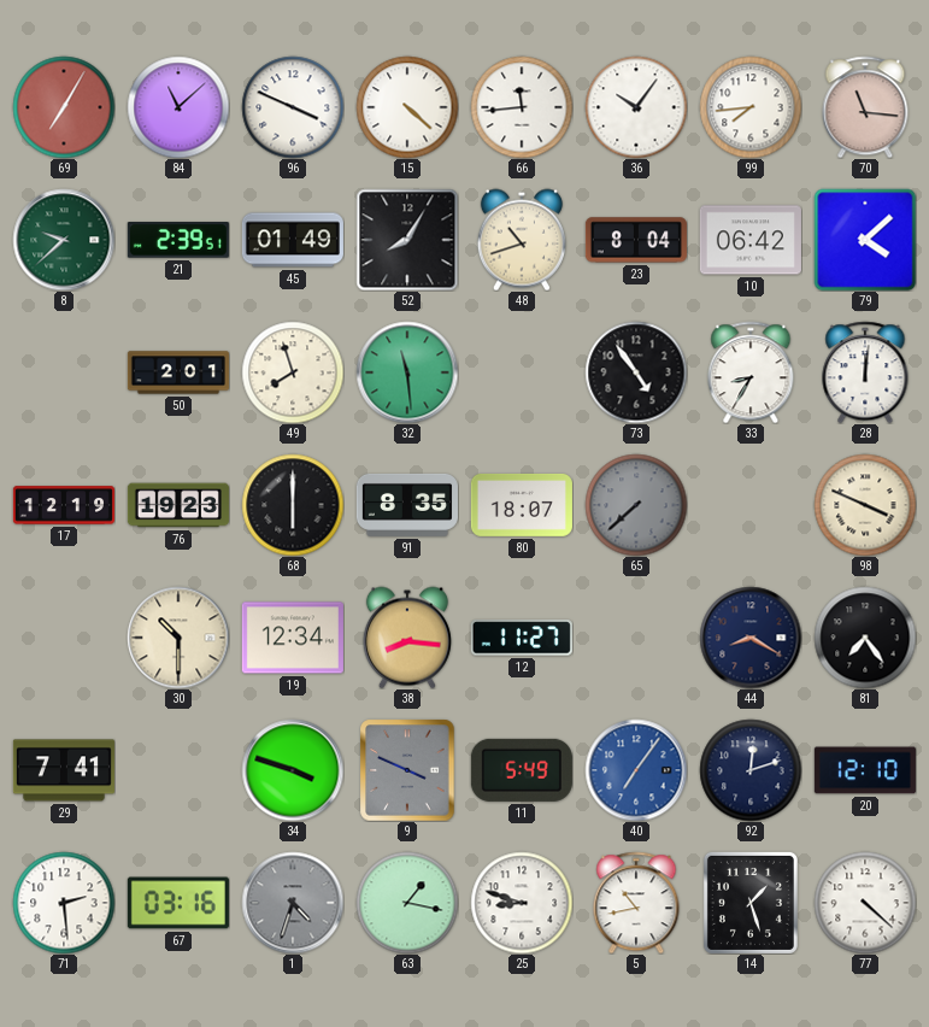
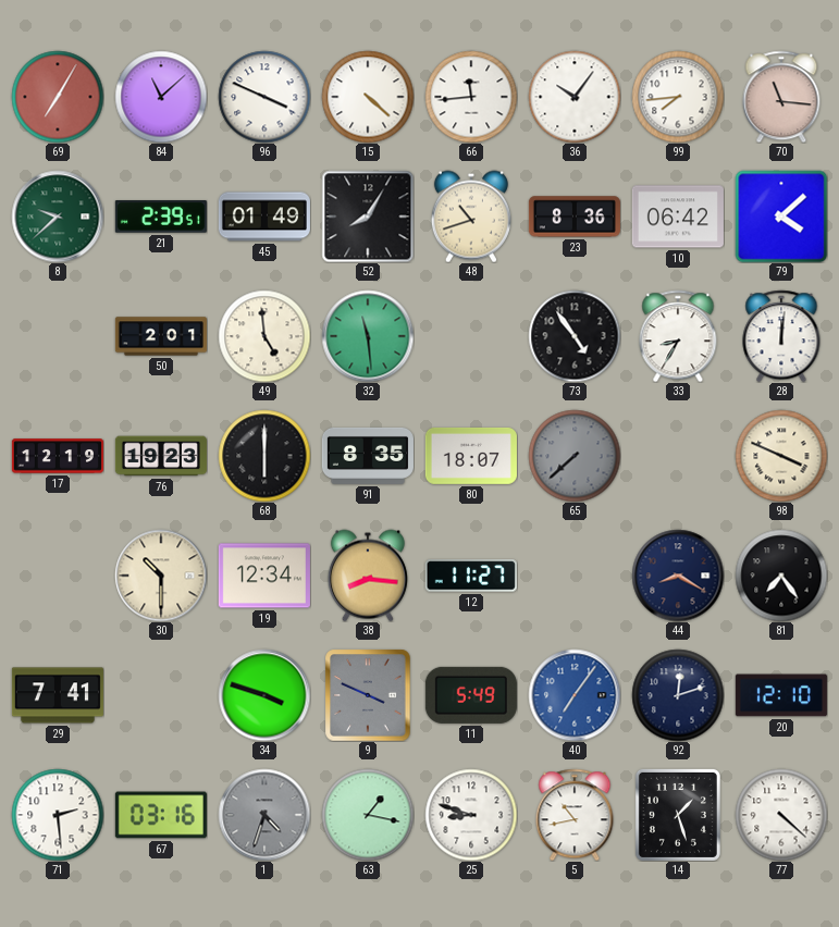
23: 8:04 -> 8:36
49: 7:57 -> 4:59
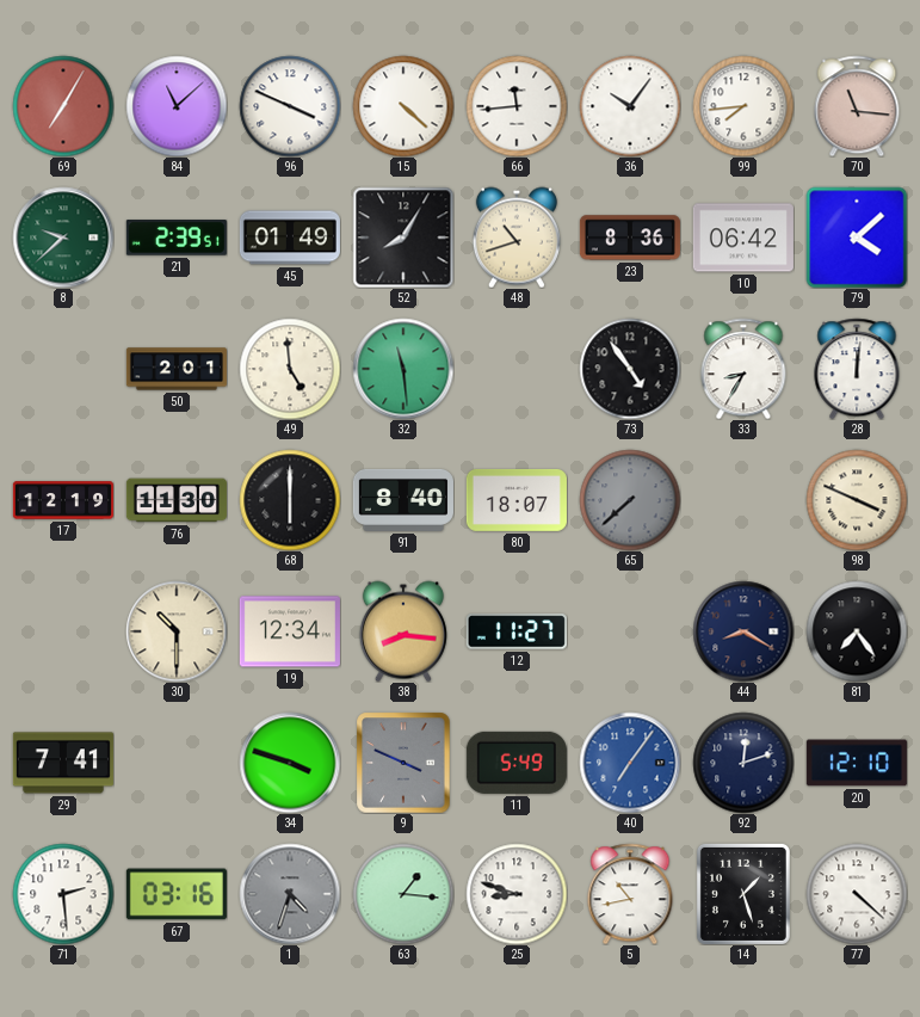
76: 19:23 -> 11:30
91: 8:35 -> 8:40
63: 1:17 -> 1:16
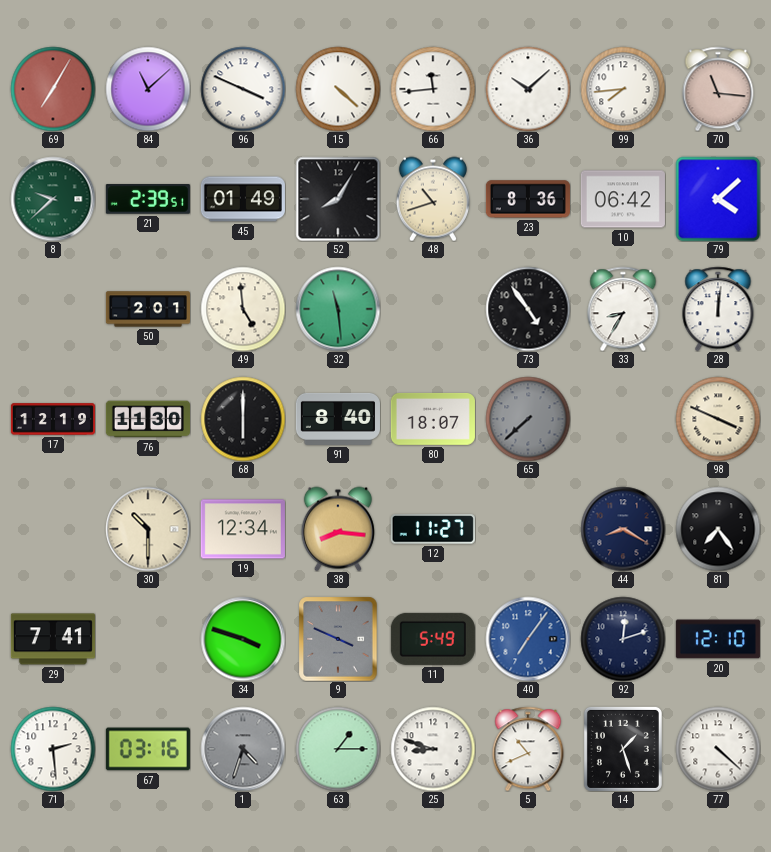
36: 10:06 -> 10:08
63: 1:16 -> 1:15
5: 10:43 -> 10:41
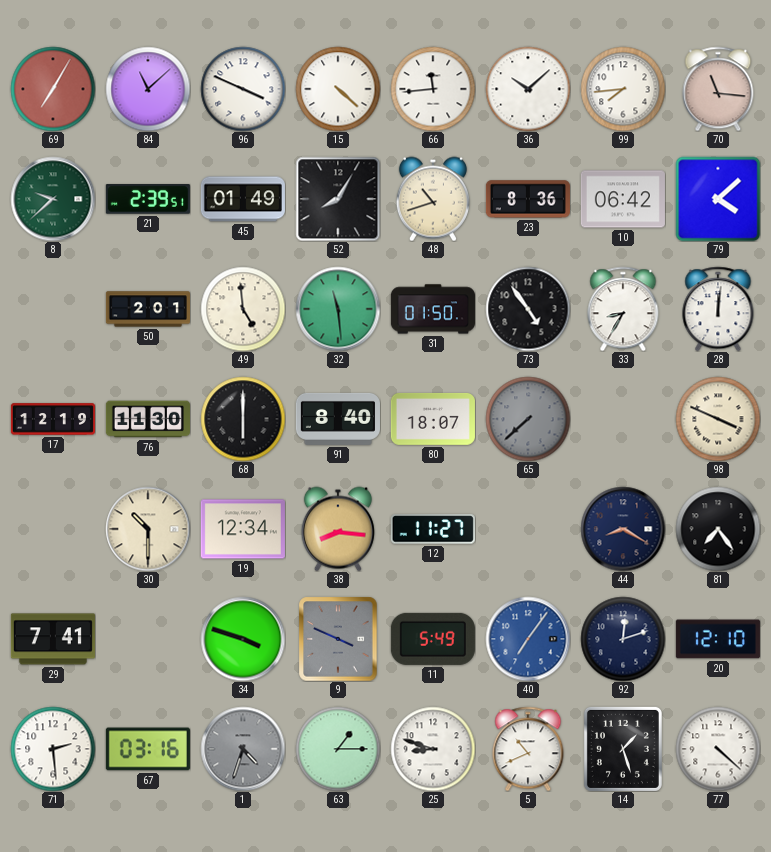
31: none -> 01:50
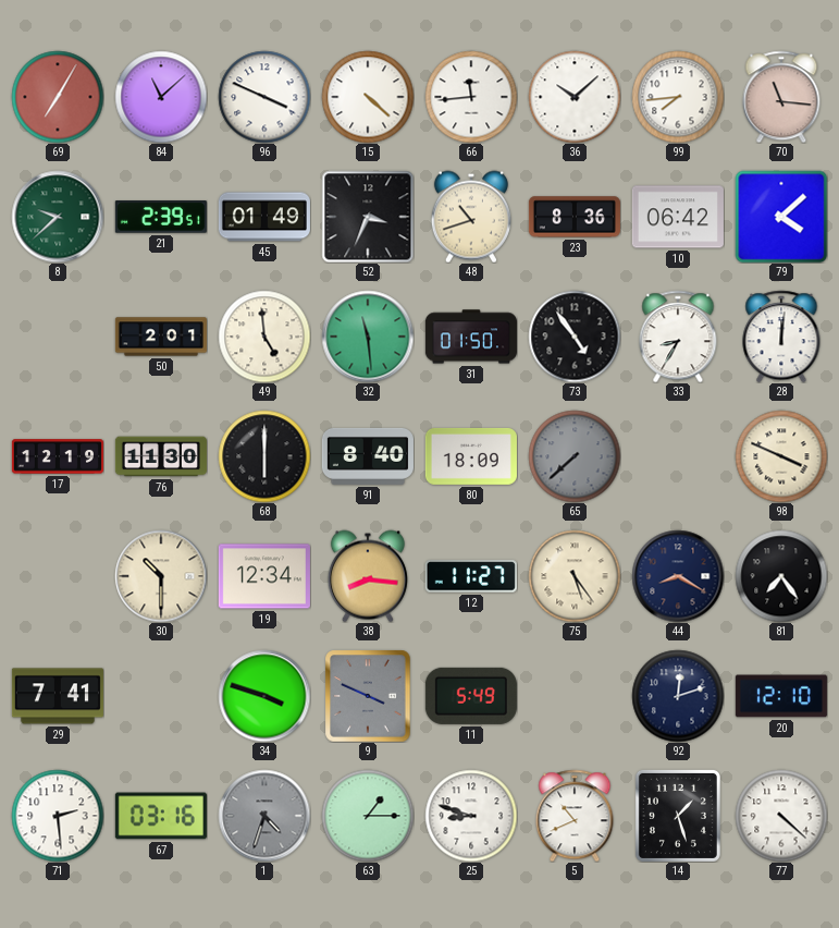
52: 8:05 -> 3:34
80: 18:07 -> 18:09
75: none -> 5:24
40: 7:06 -> none
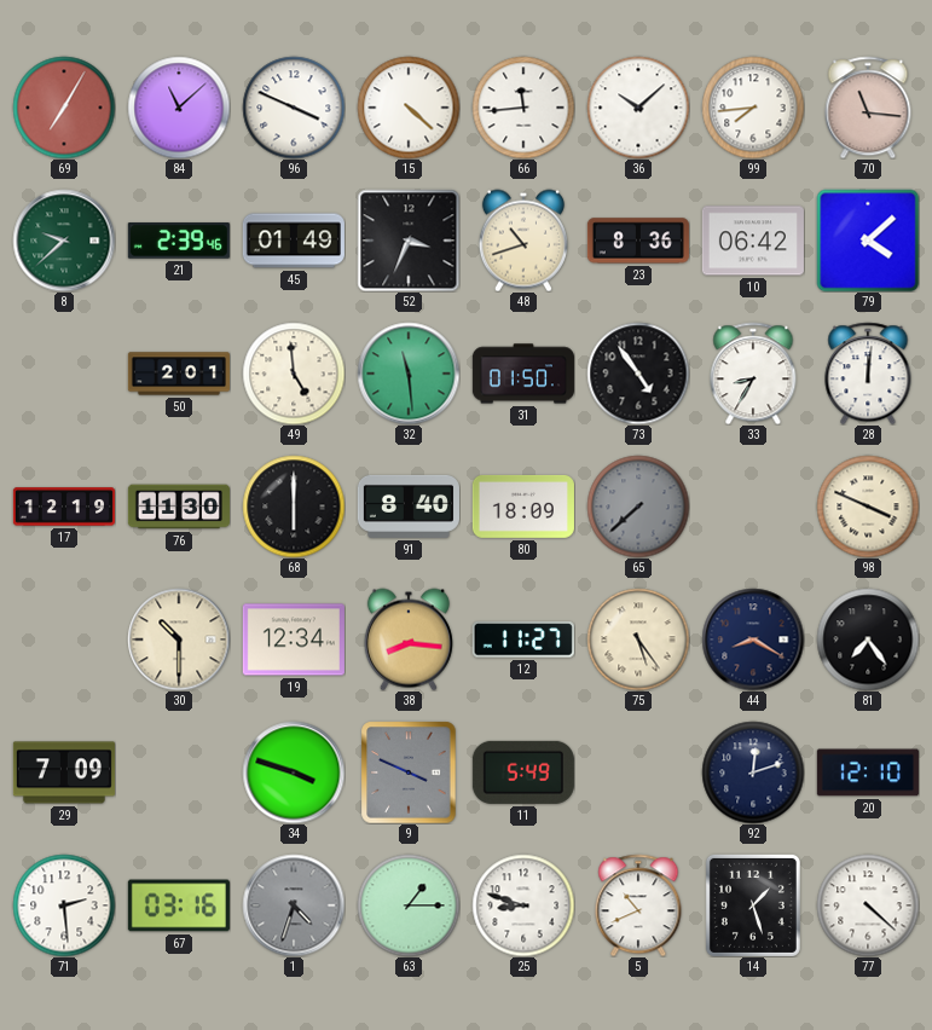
21: 2:39:51 -> 2:39:46
29: 7:41 -> 7:09
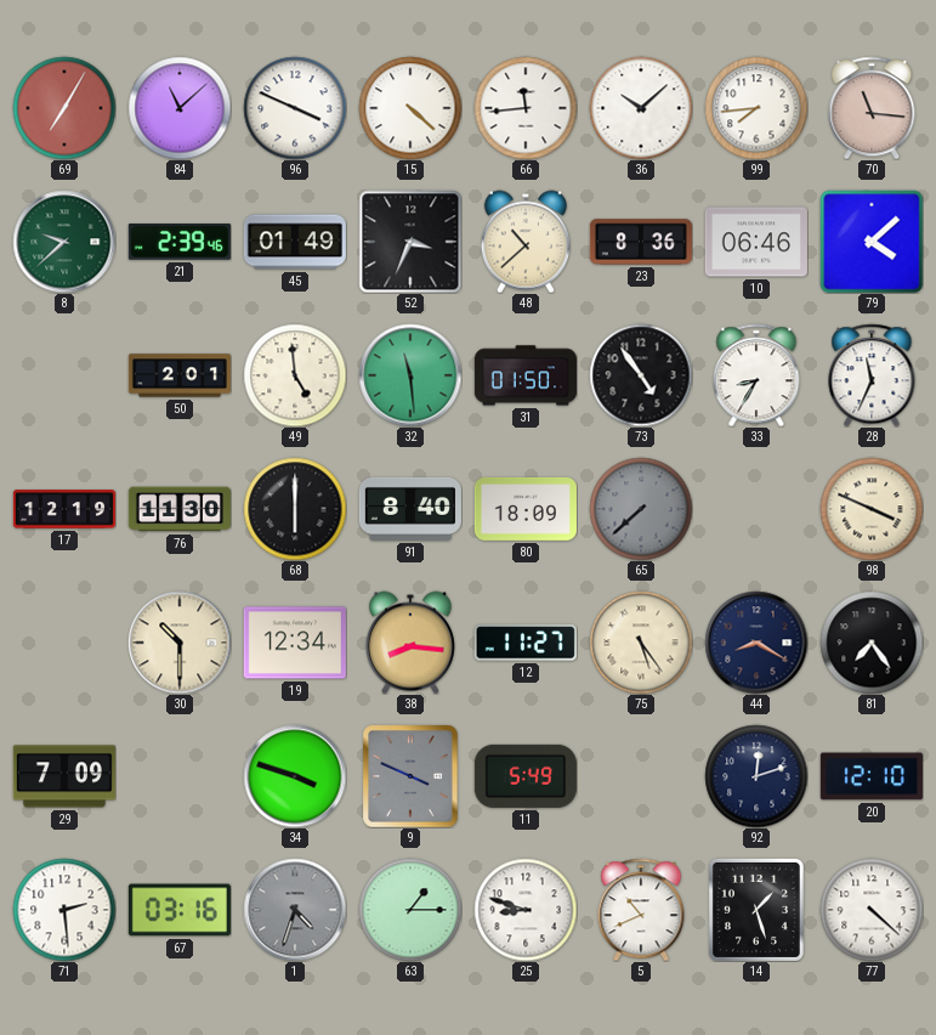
48: 10:42 -> 10:38
10: 06:42 -> 06:46
28: 12:01 -> 11:34
